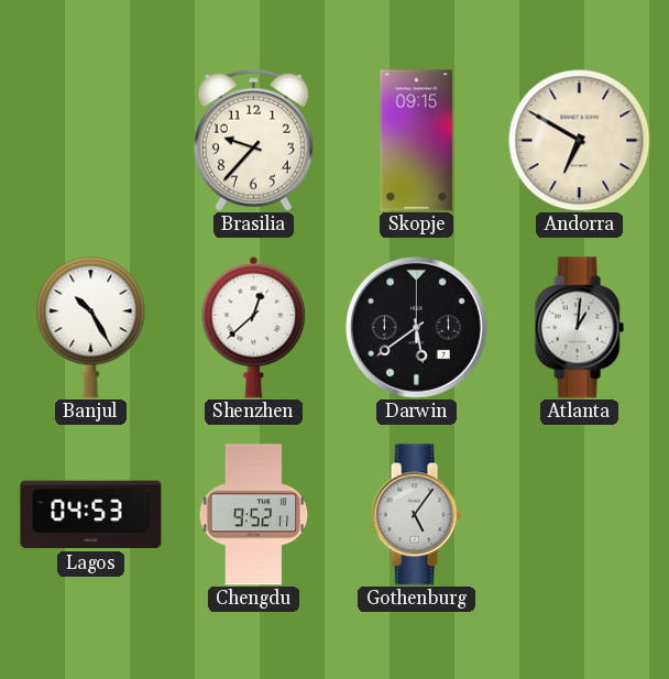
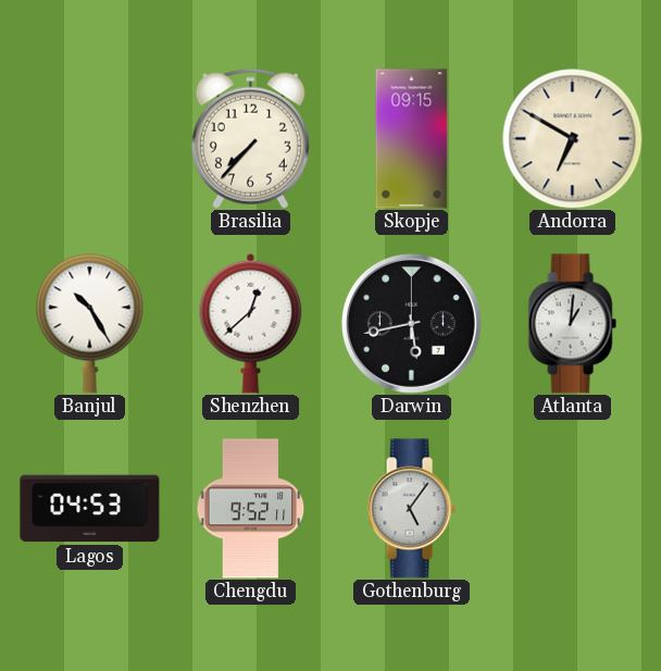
Brasilia: 9:37 -> 7:37
Darwin: 5:39 -> 5:43
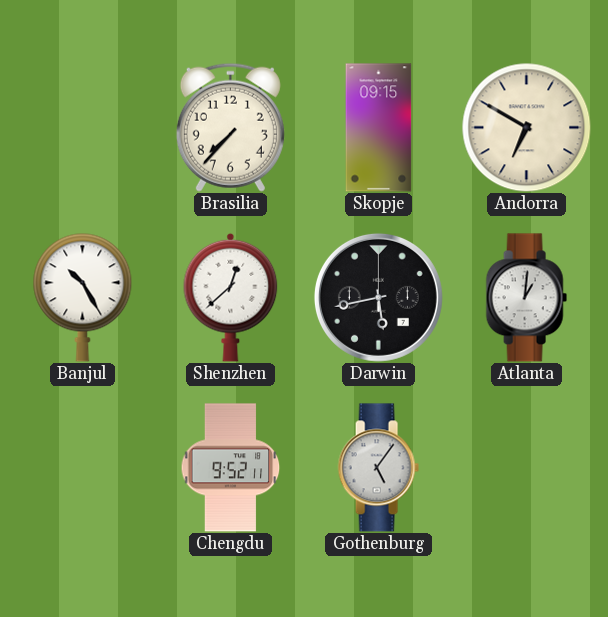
Lagos: 04:53 -> none
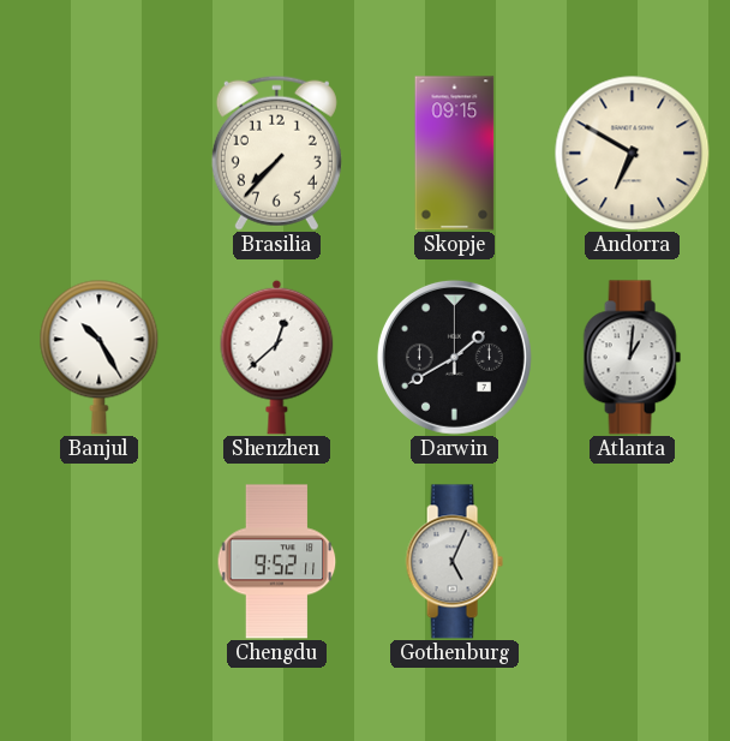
Darwin: 5:43 -> 1:40
Gothenburg: 5:06 -> 5:04
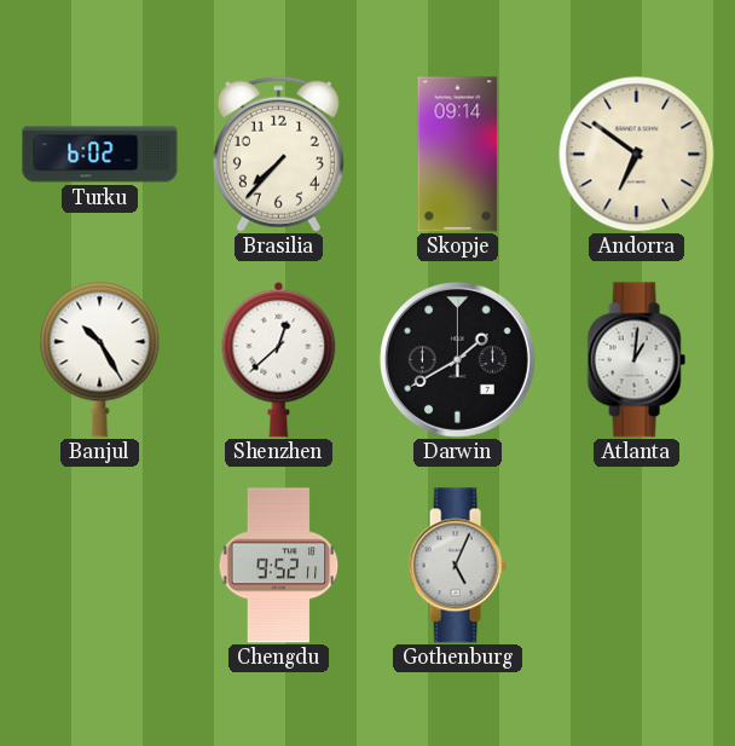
Turku: none -> 6:02
Skopje: 09:15 -> 09:14
Andorra: 6:50 -> 6:51
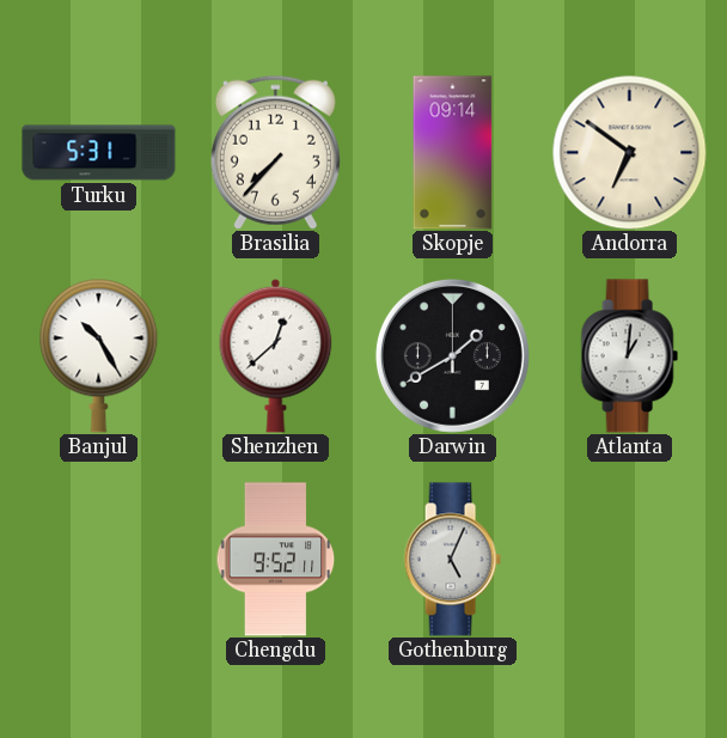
Turku: 6:02 -> 5:31
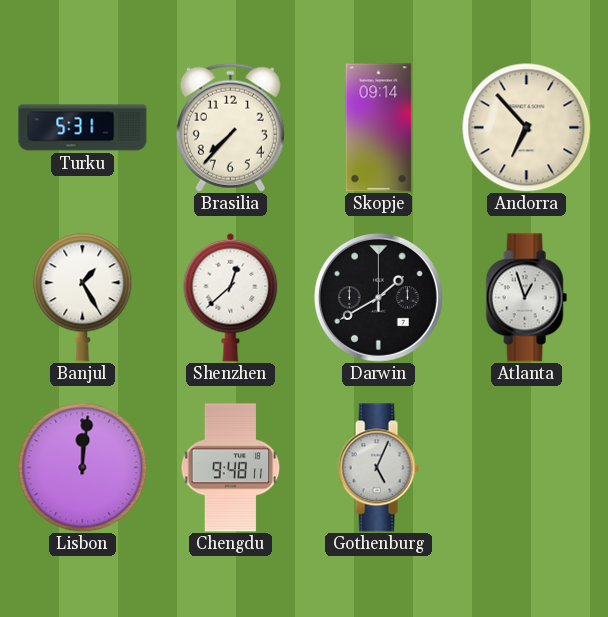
Andorra: 6:51 -> 6:53
Banjul: 10:25 -> 1:25
Atlanta: 1:01 -> 12:57
Lisbon: none -> 12:01
Chengdu: 9:52 -> 9:48
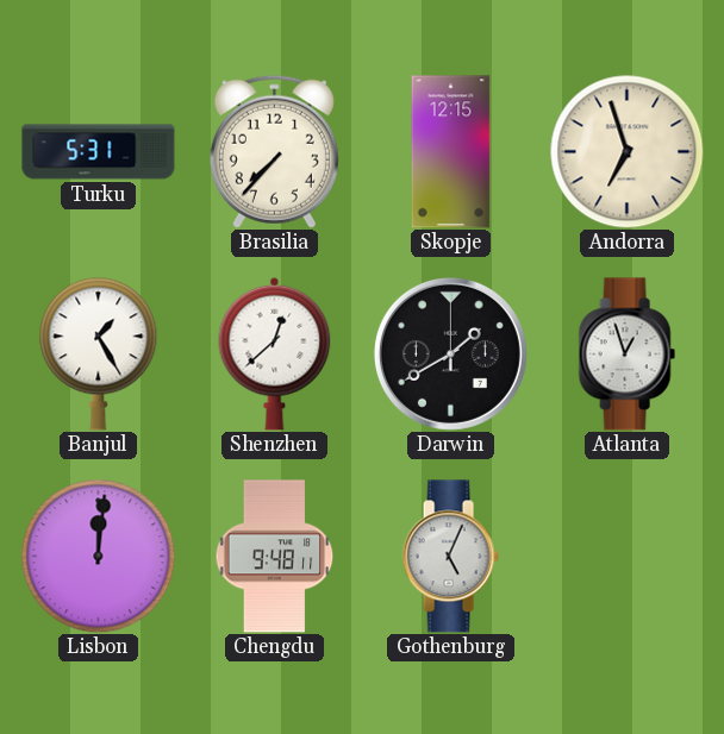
Skopje: 09:14 -> 12:15
Andorra: 6:53 -> 6:57
